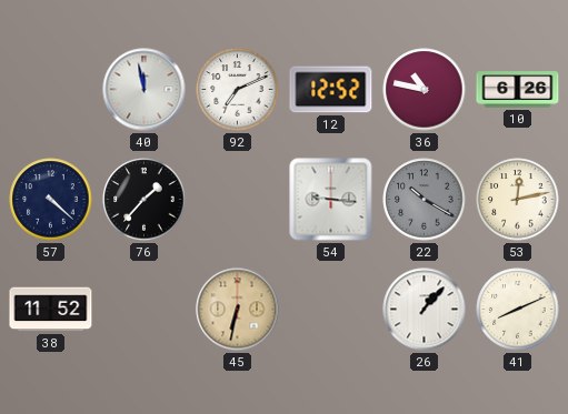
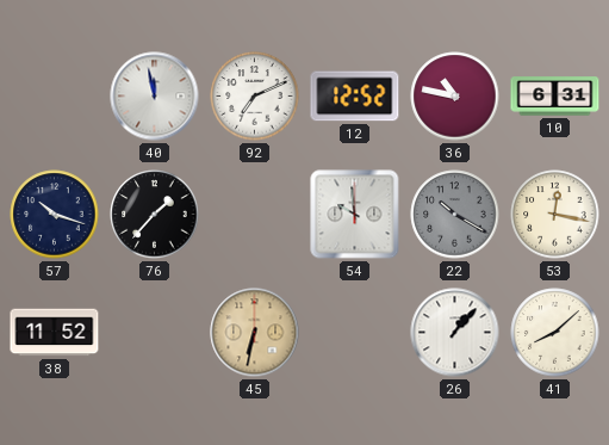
10: 6:26 -> 6:31
57: 4:22 -> 10:18
54: 9:16 -> 9:59
53: 12:13 -> 12:17
41: 8:11 -> 8:08
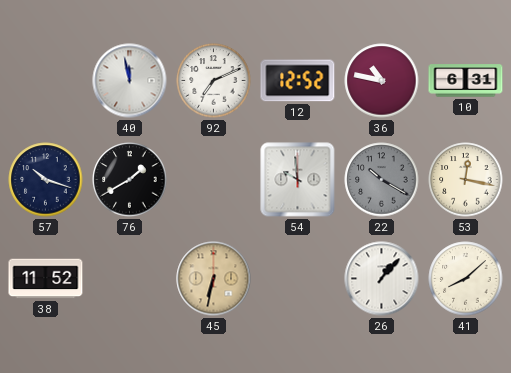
76: 1:37 -> 1:40
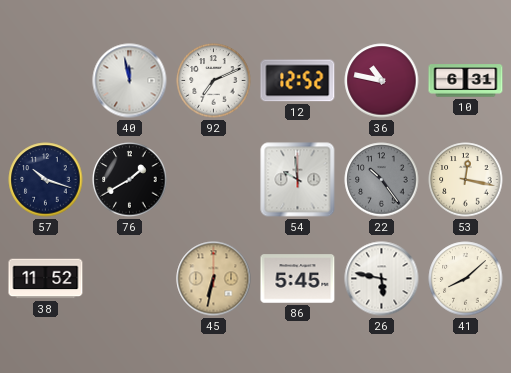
22: 10:20 -> 10:24
86: none -> 5:45
26: 1:07 -> 5:47
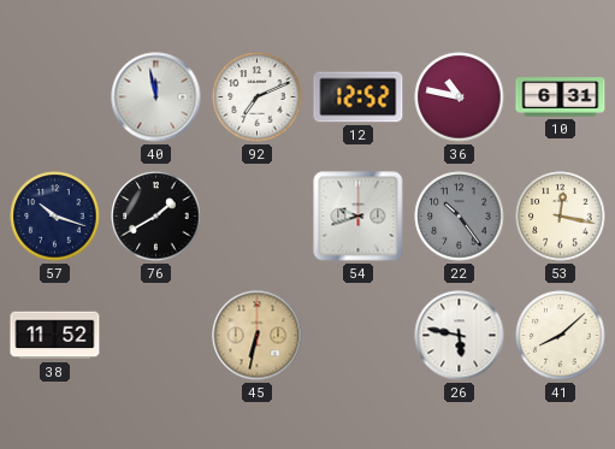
54: 9:59 -> 9:42
86: 5:45 -> none
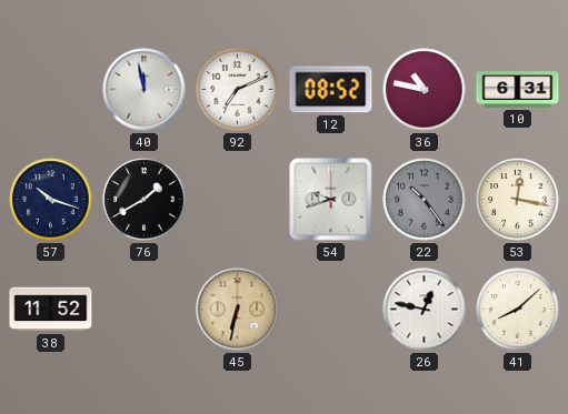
12: 12:52 -> 08:52
26: 5:47 -> 12:47
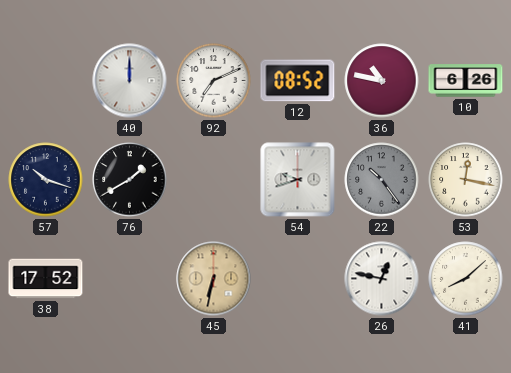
40: 11:58 -> 12:00
10: 6:31 -> 6:26
38: 11:52 -> 17:52
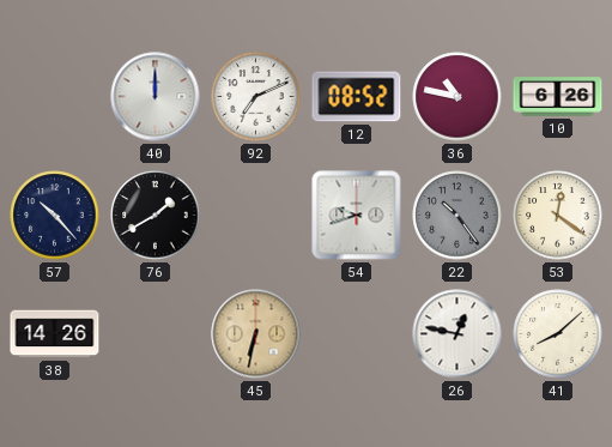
57: 10:18 -> 10:23
53: 12:17 -> 12:21
38: 17:52 -> 14:26
